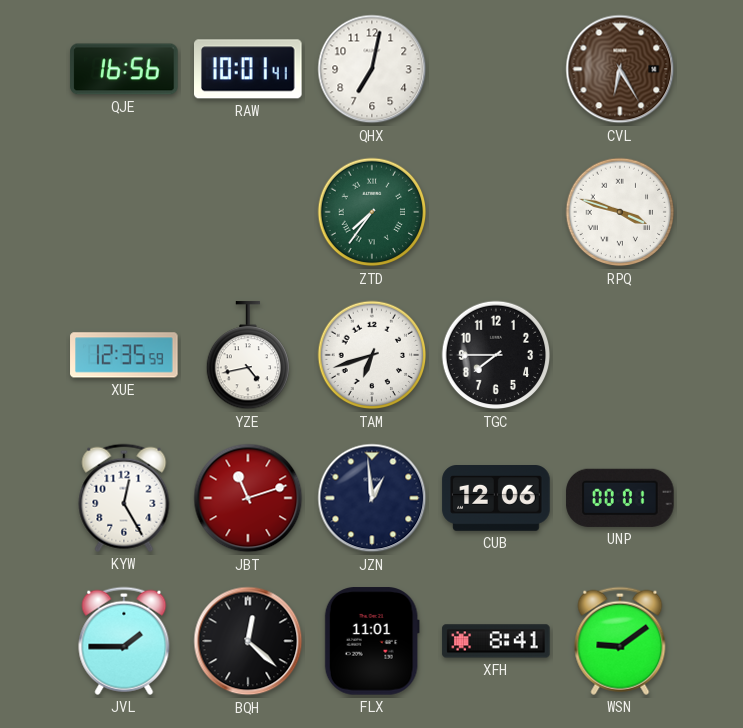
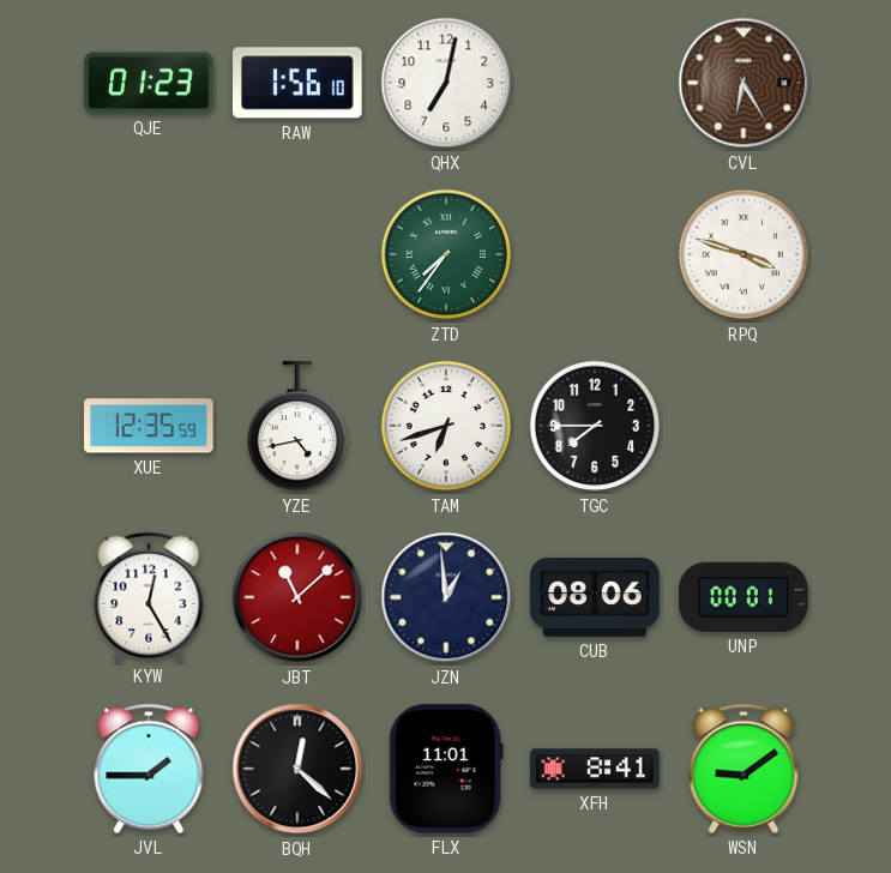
QJE: 16:56 -> 01:23
RAW: 10:01 -> 1:56
JBT: 11:12 -> 11:08
CUB: 12:06 -> 08:06
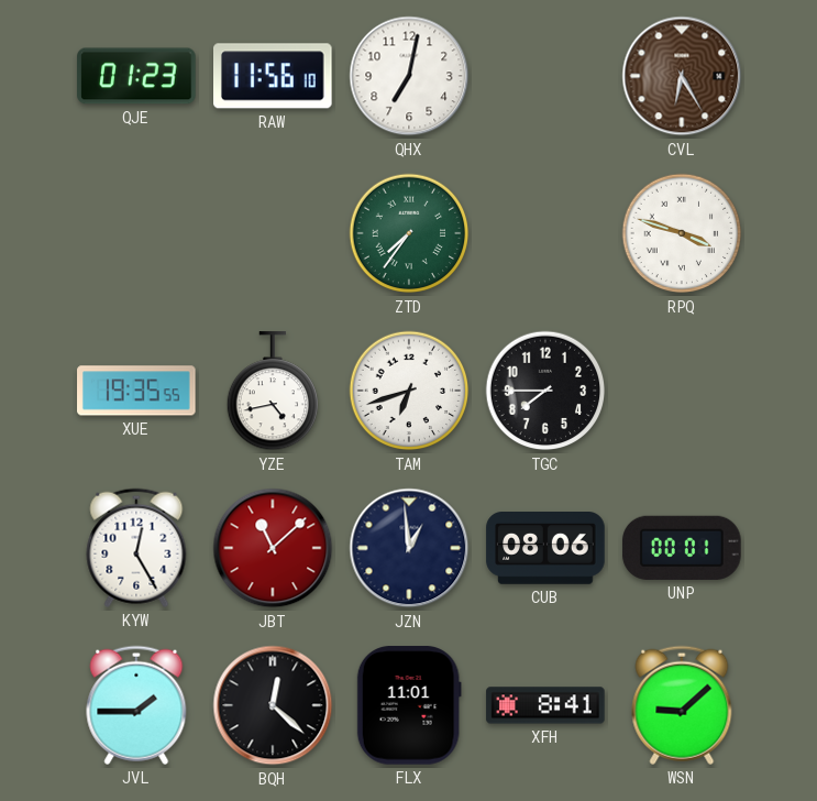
RAW: 1:56 -> 11:56
XUE: 12:35 -> 19:35
WSN: 9:09 -> 9:08
